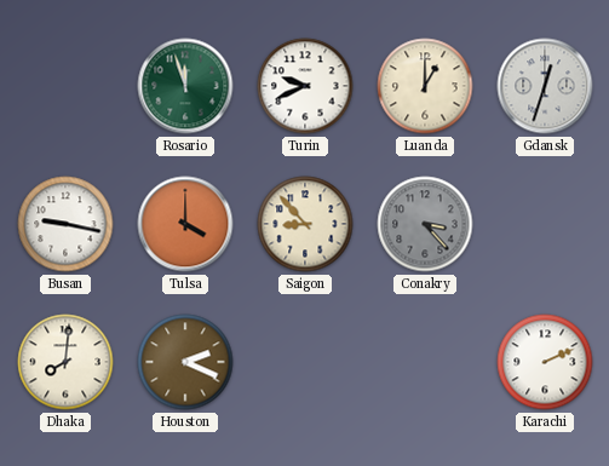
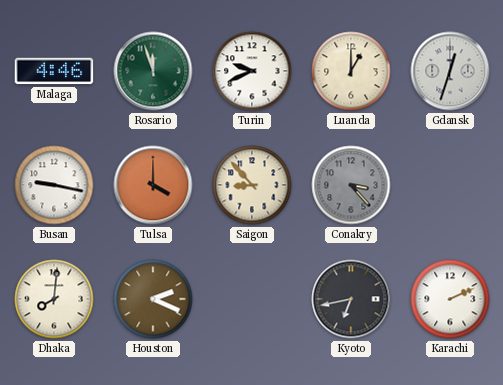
Malaga: none -> 4:46
Kyoto: none -> 6:43
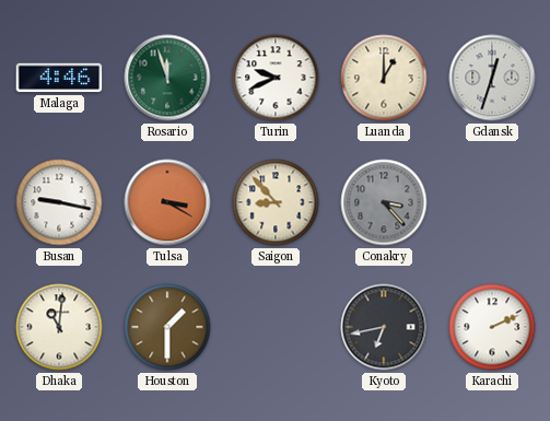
Tulsa: 4:00 -> 3:20
Dhaka: 8:01 -> 11:01
Houston: 2:19 -> 1:30
